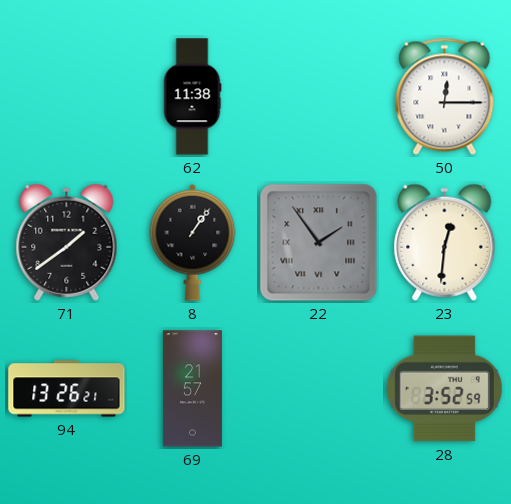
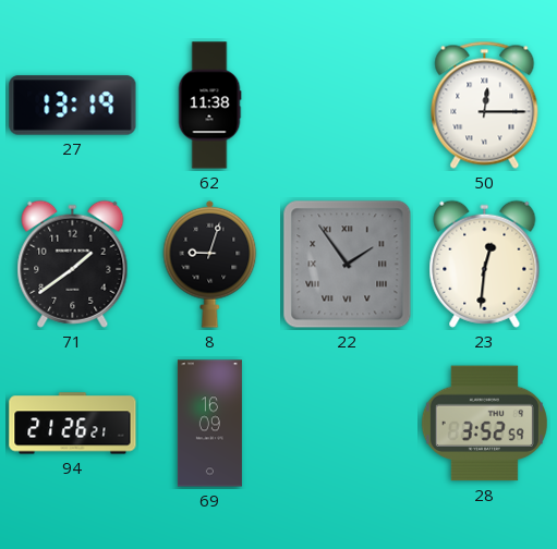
27: none -> 13:19
8: 1:06 -> 9:03
94: 13:26 -> 21:26
69: 21:57 -> 16:09
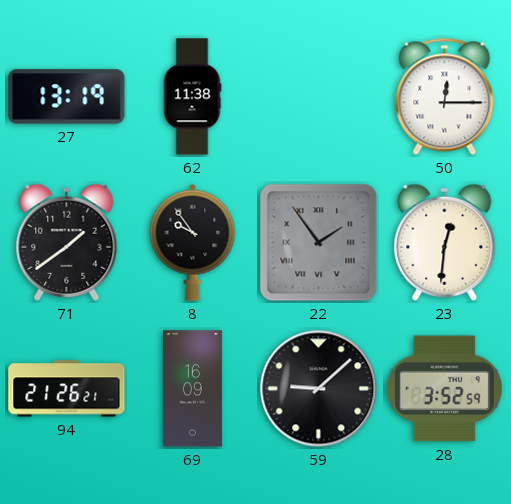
8: 9:03 -> 9:54
59: none -> 9:08
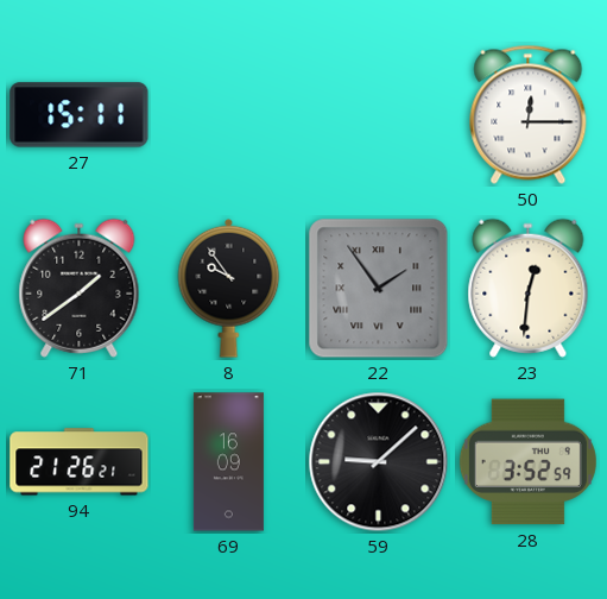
27: 13:19 -> 15:11
62: 11:38 -> none
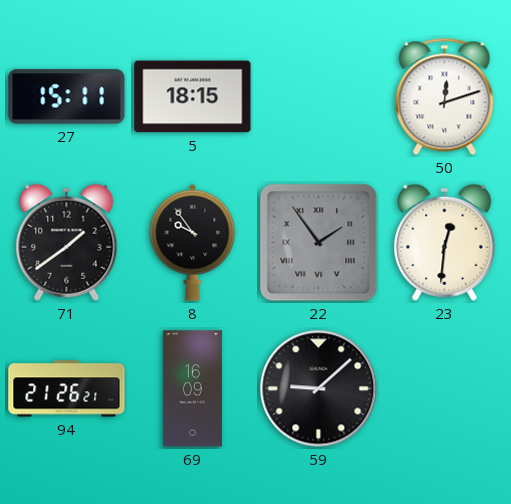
5: none -> 18:15
50: 12:15 -> 12:12
28: 3:52 -> none
